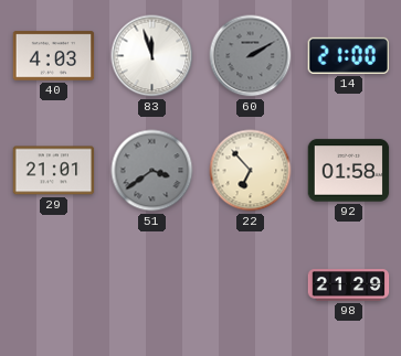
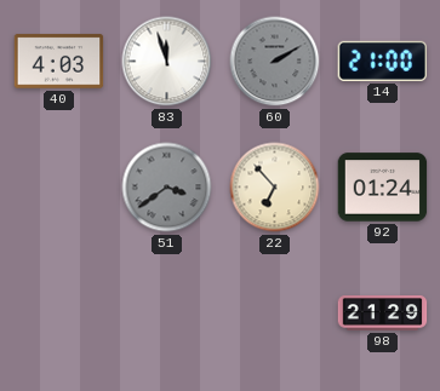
29: 21:01 -> none
92: 01:58 -> 01:24
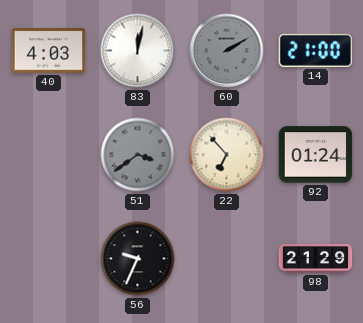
83: 11:57 -> 12:02
56: none -> 9:34
